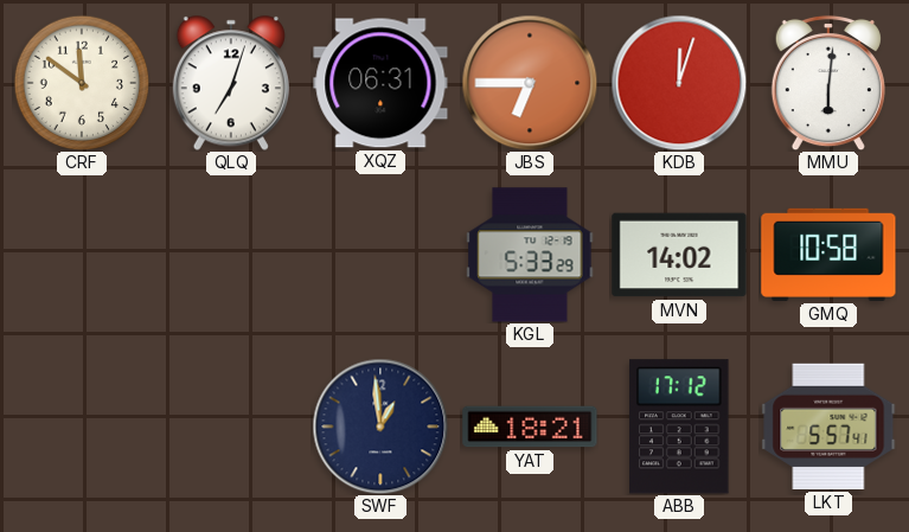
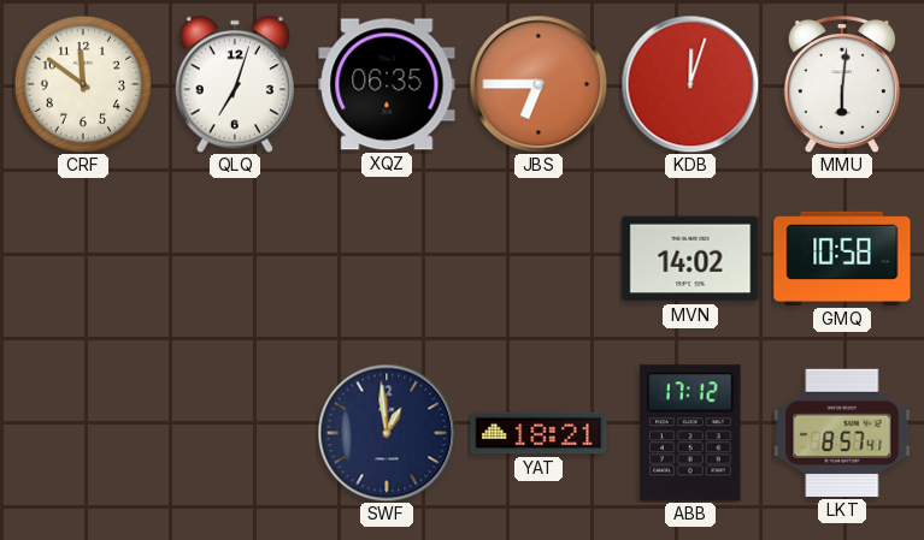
XQZ: 06:31 -> 06:35
KGL: 5:33 -> none
LKT: 5:57 -> 8:57
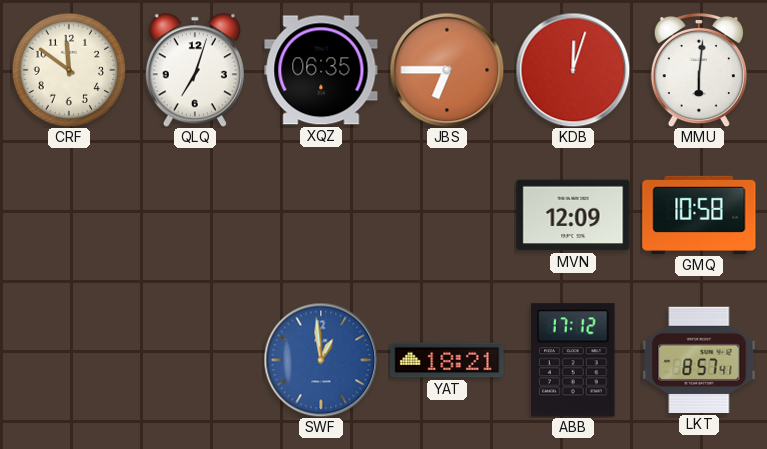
MVN: 14:02 -> 12:09
SWF dial: navy -> blue
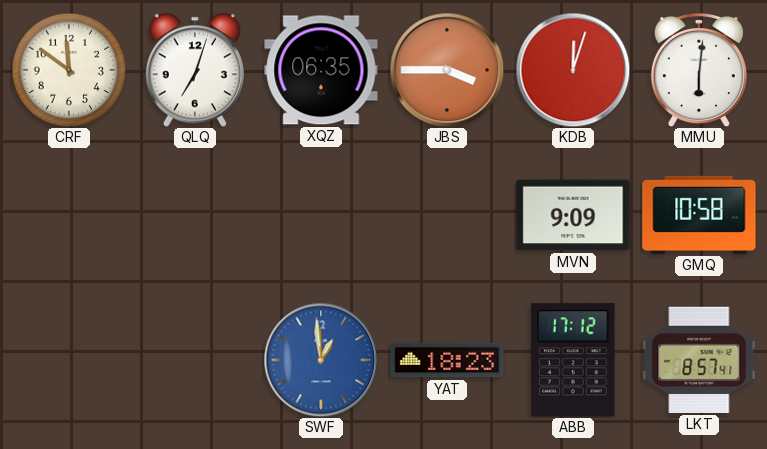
JBS: 6:45 -> 3:45
MVN: 12:09 -> 9:09
YAT: 18:21 -> 18:23
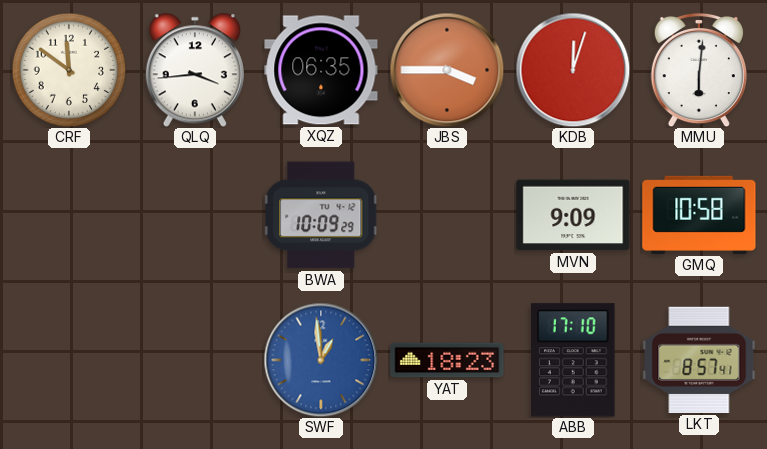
QLQ: 7:03 -> 3:44
BWA: none -> 10:09
ABB: 17:12 -> 17:10
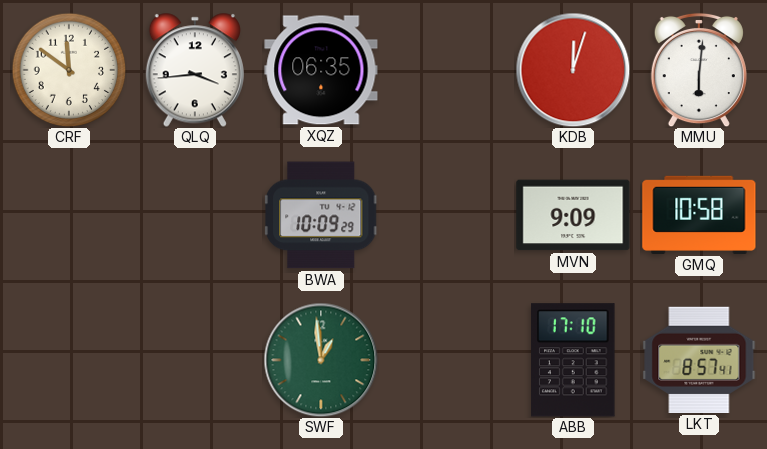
JBS: 3:45 -> none
SWF dial: blue -> green
YAT: 18:23 -> none
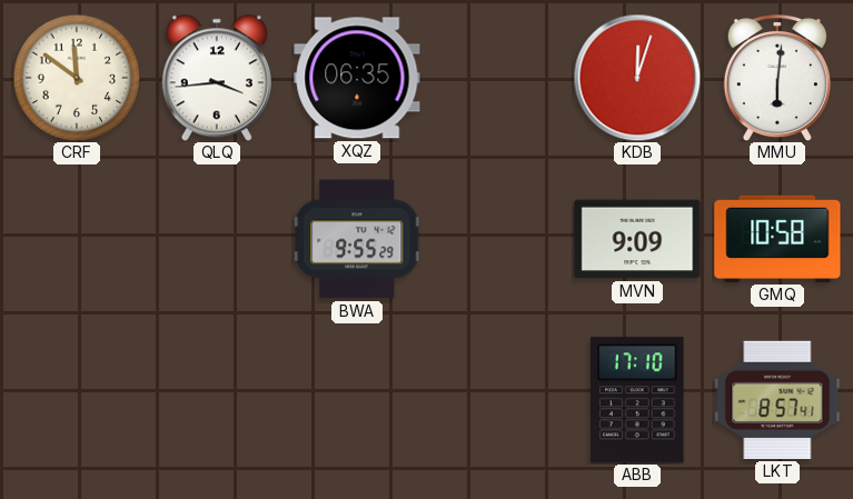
BWA: 10:09 -> 9:55
SWF: 12:59 -> none
